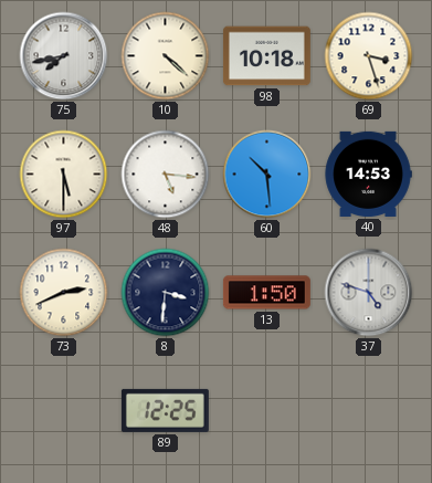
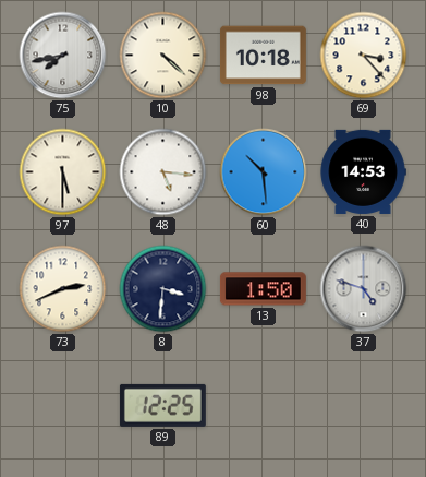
69: 3:27 -> 3:23
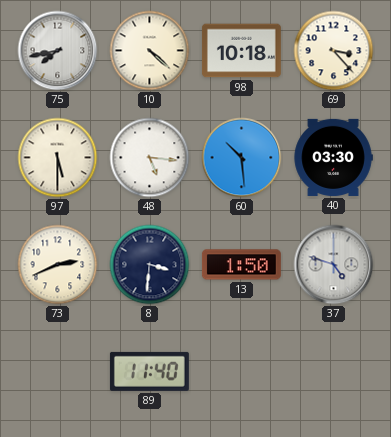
40: 14:53 -> 03:30
89: 12:25 -> 11:40
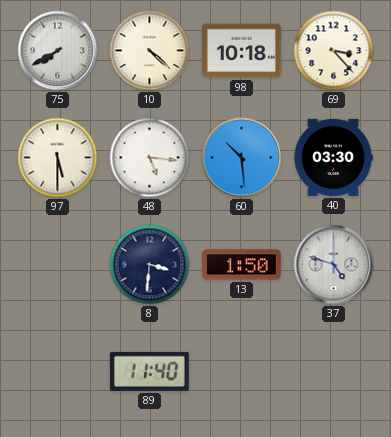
75: 7:43 -> 7:40
73: 2:41 -> none
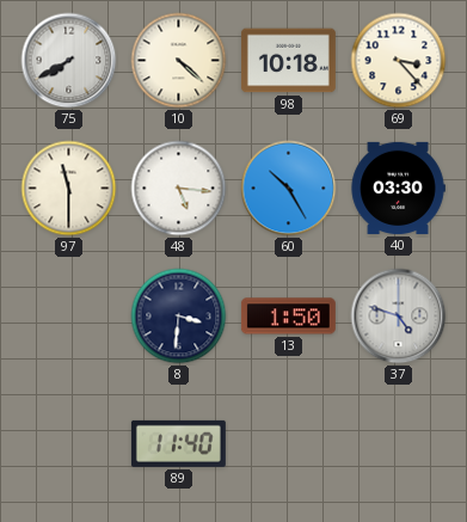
97: 5:30 -> 11:30
60: 10:29 -> 10:25
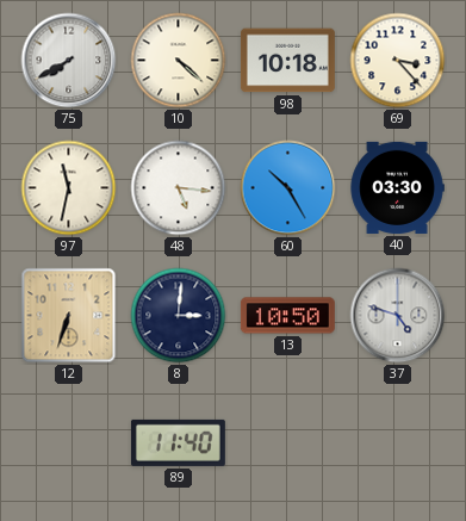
97: 11:30 -> 11:32
12: none -> 6:33
8: 3:31 -> 3:01
13: 1:50 -> 10:50
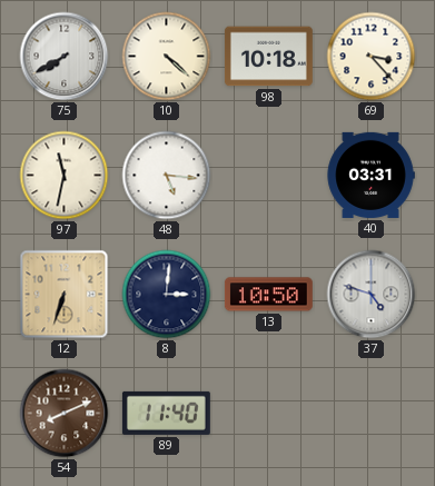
60: 10:25 -> none
40: 03:30 -> 03:31
54: none -> 8:11
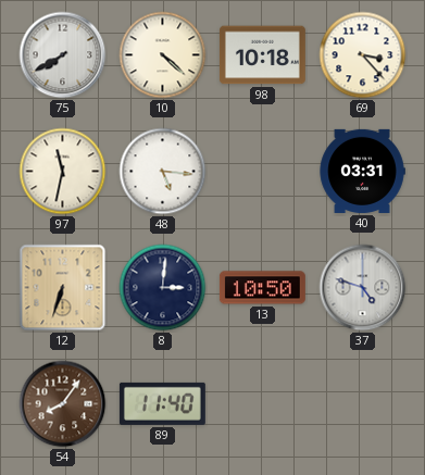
54: 8:11 -> 8:06
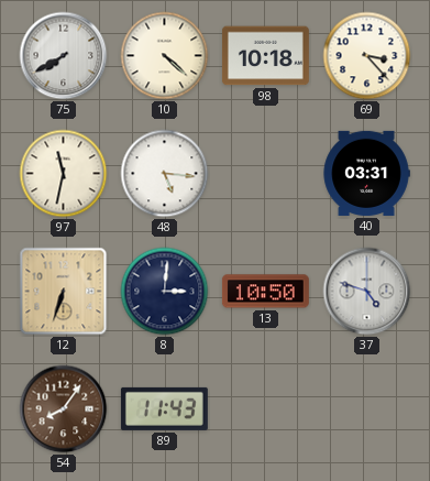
89: 11:40 -> 11:43
